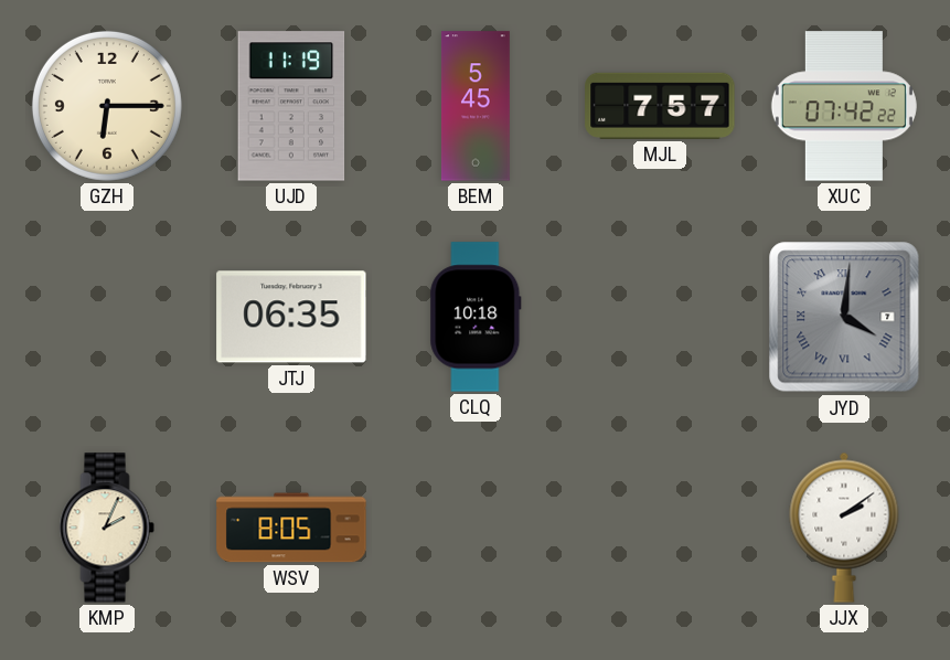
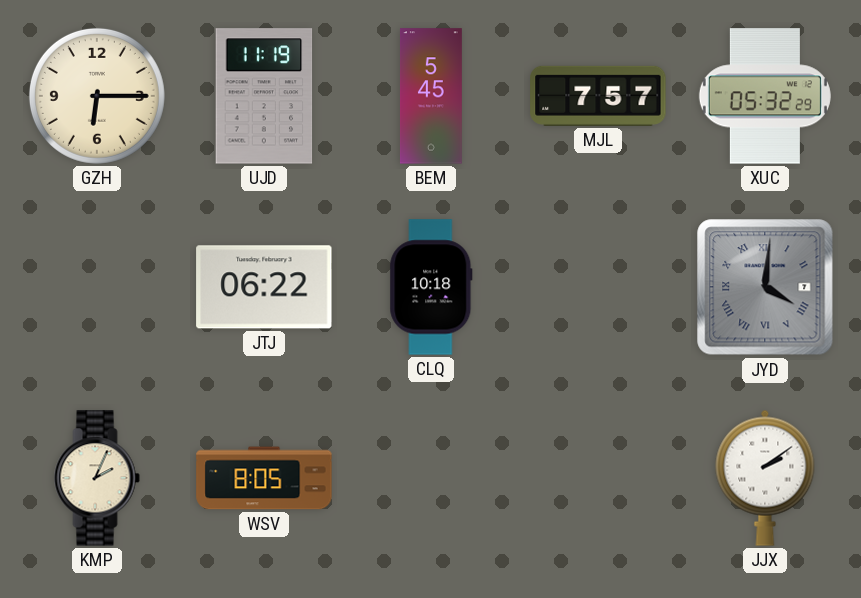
XUC: 07:42 -> 05:32
JTJ: 06:35 -> 06:22
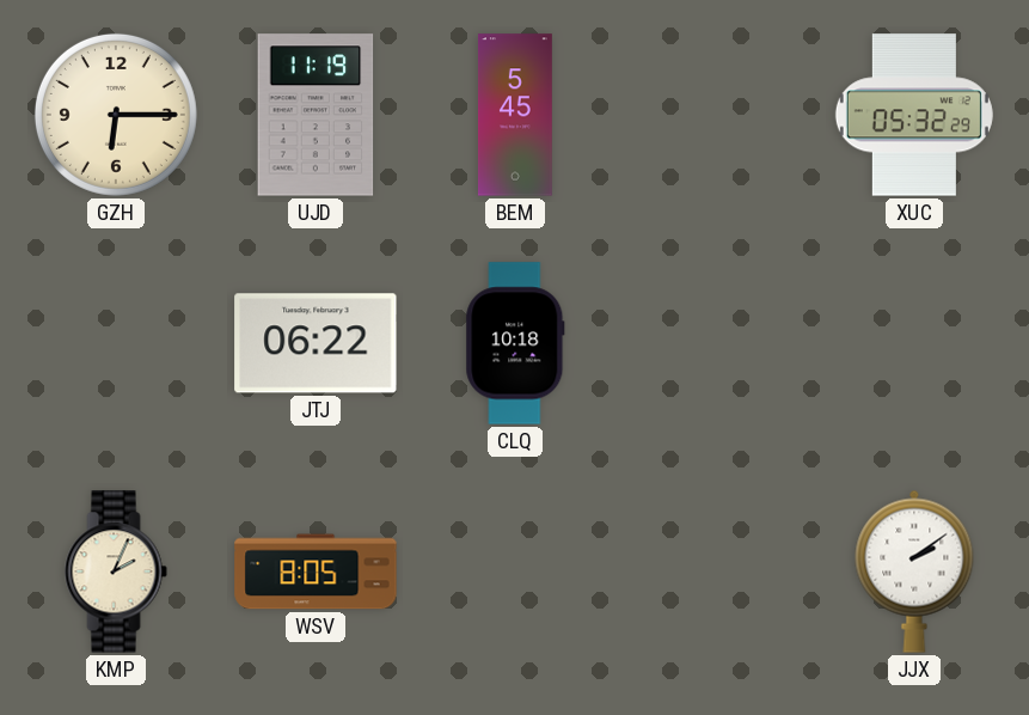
MJL: 7:57 -> none
JYD: 4:01 -> none
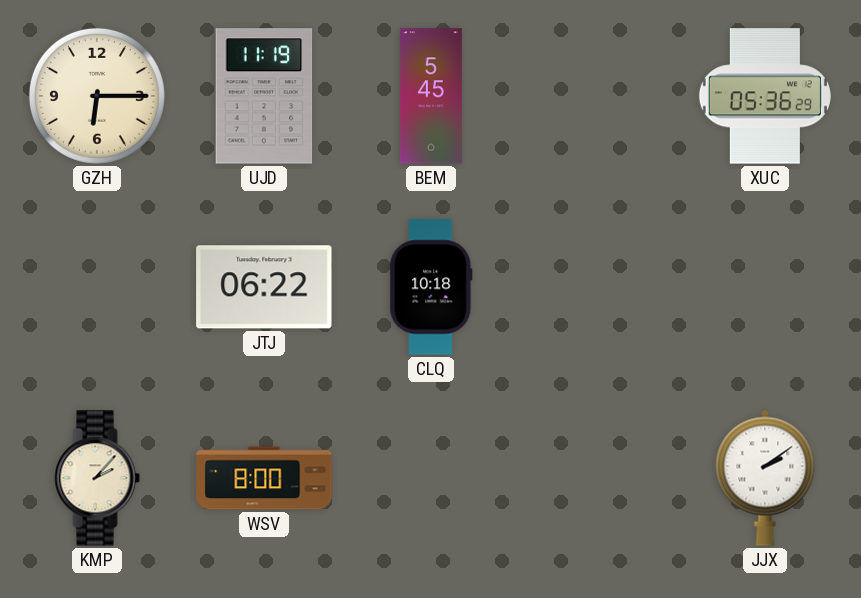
XUC: 05:32 -> 05:36
KMP: 2:04 -> 2:07
WSV: 8:05 -> 8:00
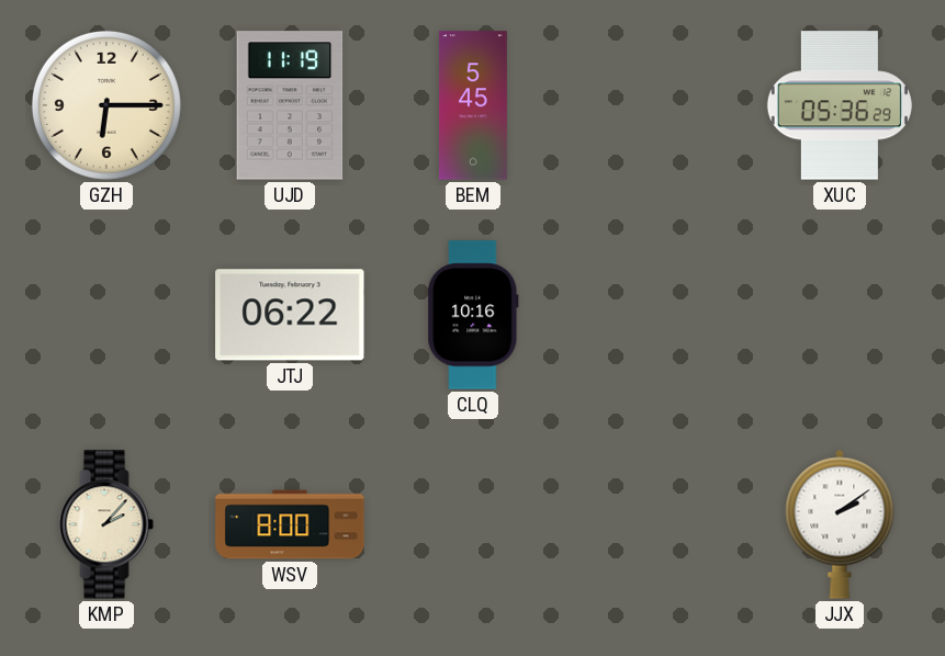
CLQ: 10:18 -> 10:16
